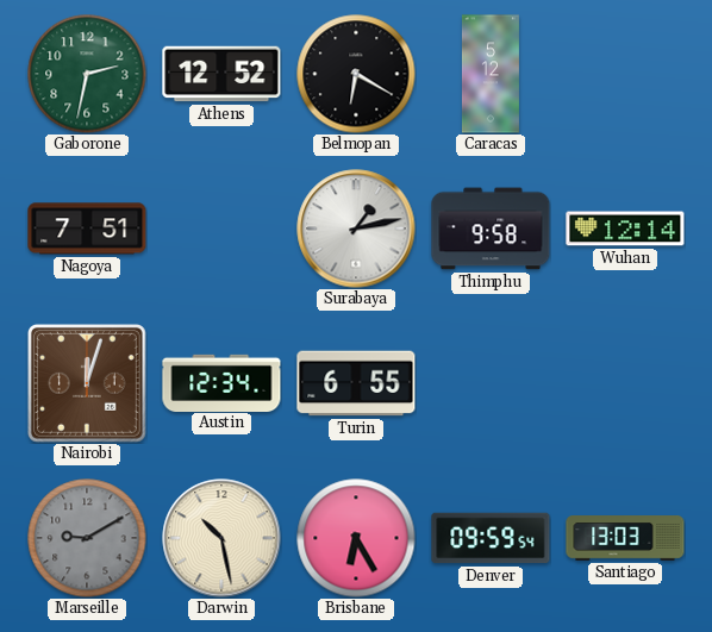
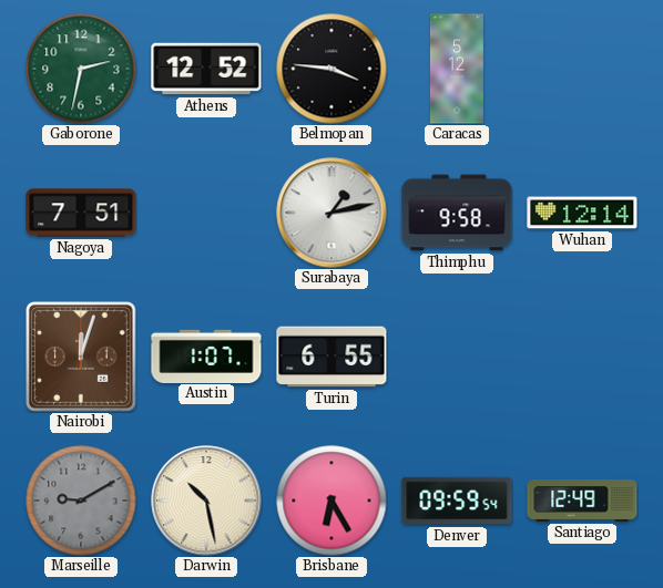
Belmopan: 6:20 -> 3:46
Austin: 12:34 -> 1:07
Santiago: 13:03 -> 12:49
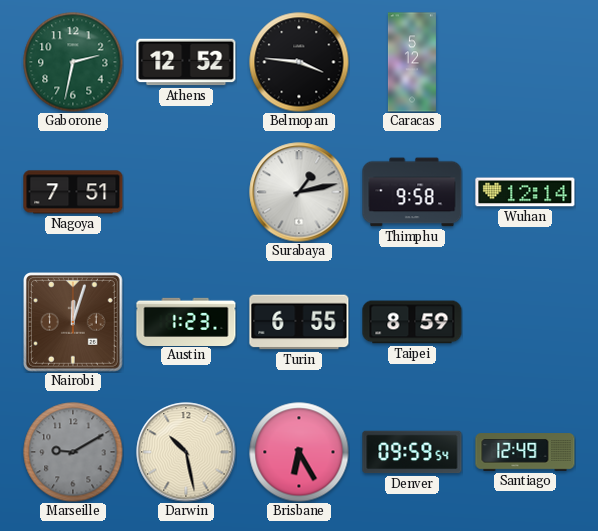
Austin: 1:07 -> 1:23
Taipei: none -> 8:59
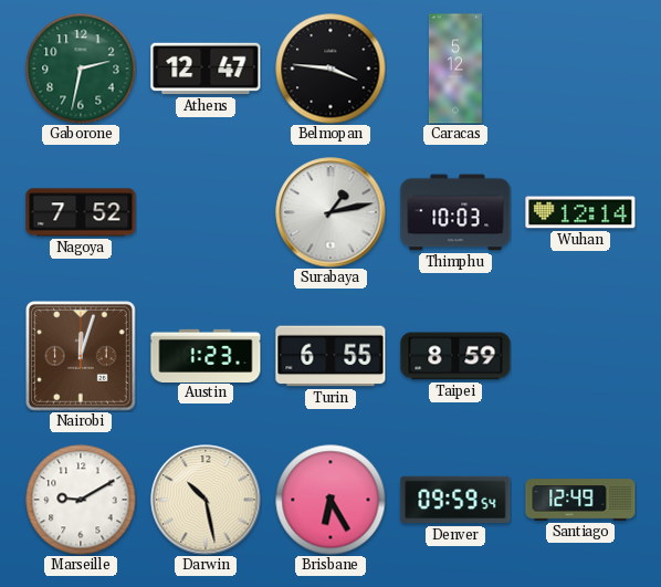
Athens: 12:52 -> 12:47
Nagoya: 7:51 -> 7:52
Thimphu: 9:58 -> 10:03
Marseille dial: grey -> white
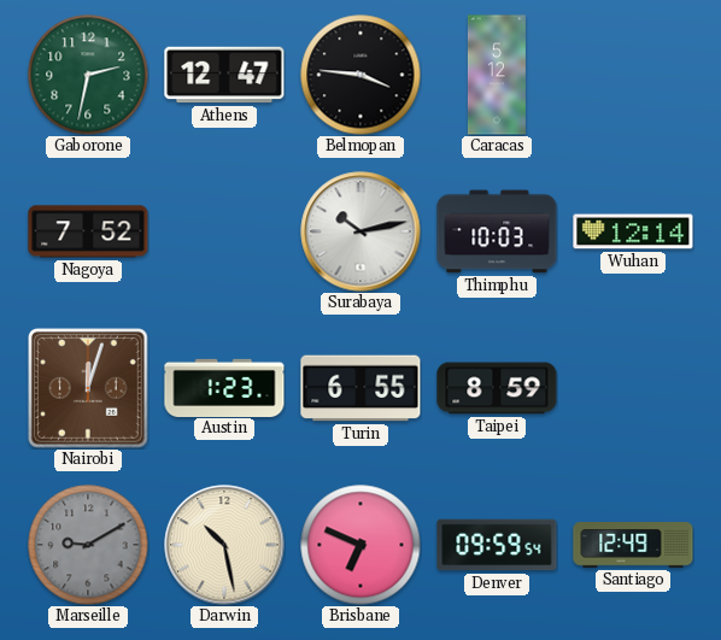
Surabaya: 1:13 -> 10:13
Marseille dial: white -> grey
Brisbane: 6:25 -> 6:49
